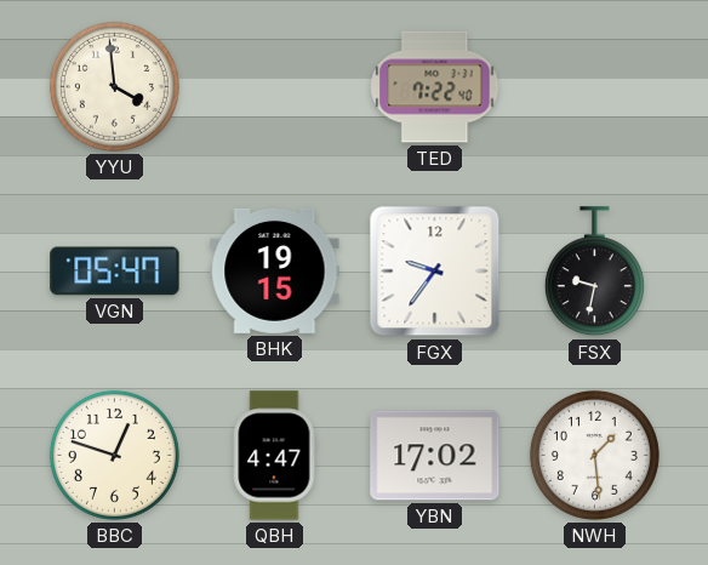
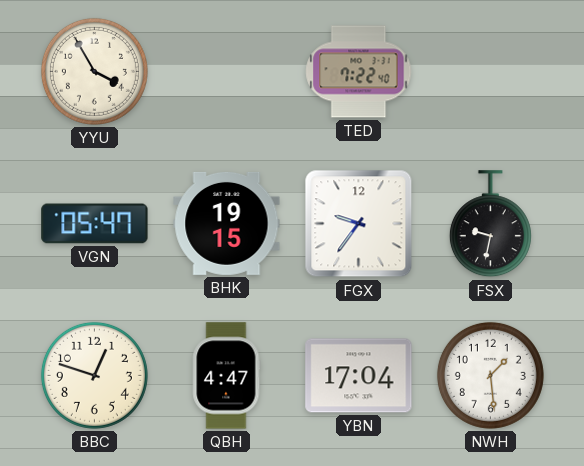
YYU: 3:59 -> 3:55
YBN: 17:02 -> 17:04
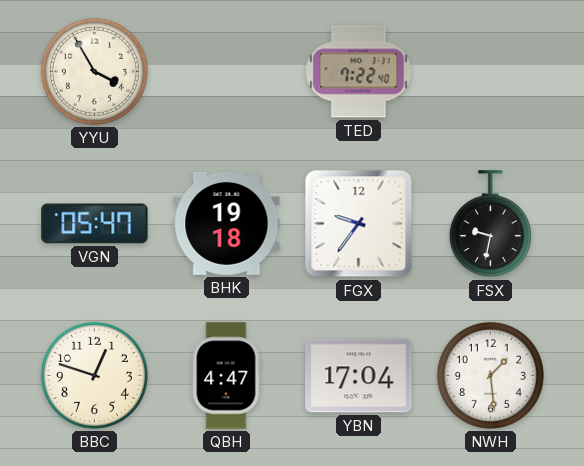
BHK: 19:15 -> 19:18
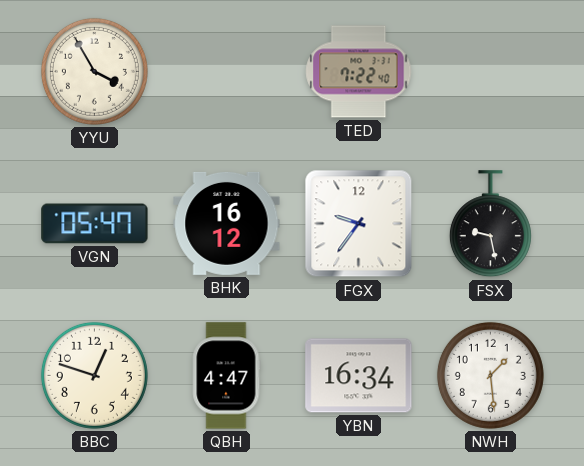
BHK: 19:18 -> 16:12
FSX: 9:32 -> 9:28
YBN: 17:04 -> 16:34
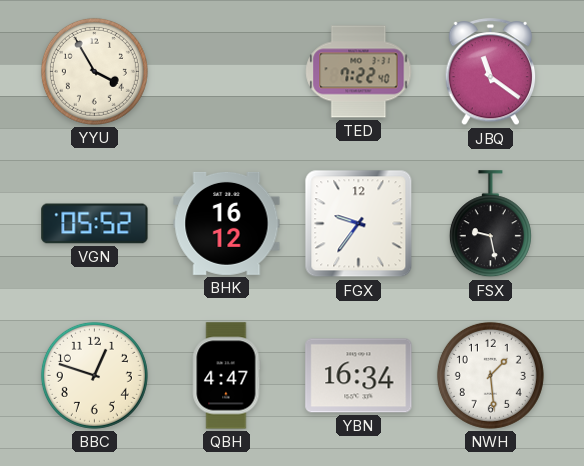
JBQ: none -> 11:21
VGN: 05:47 -> 05:52
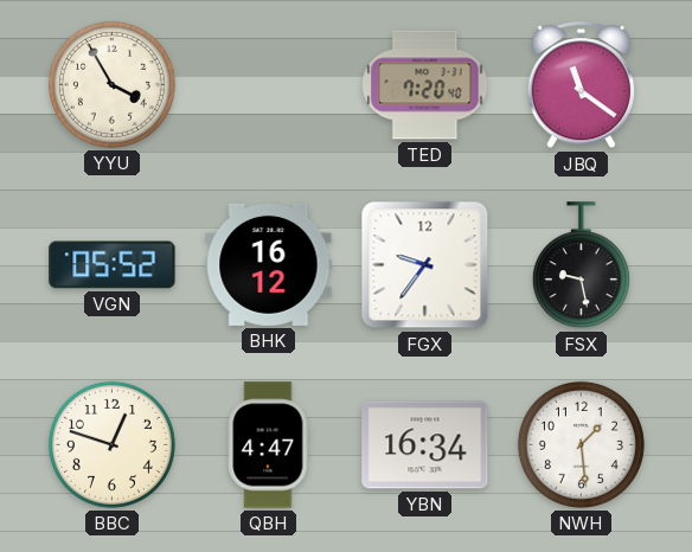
TED: 7:22 -> 7:20
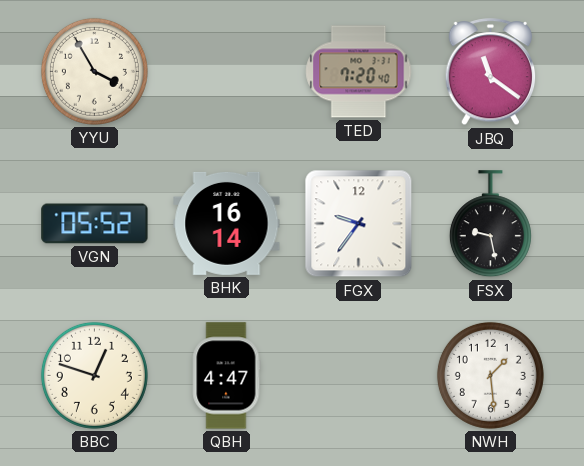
BHK: 16:12 -> 16:14
YBN: 16:34 -> none
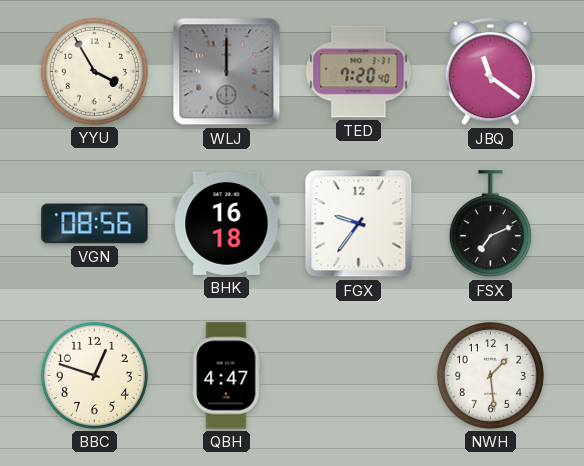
WLJ: none -> 12:00
VGN: 05:52 -> 08:56
BHK: 16:14 -> 16:18
FSX: 9:28 -> 7:11
